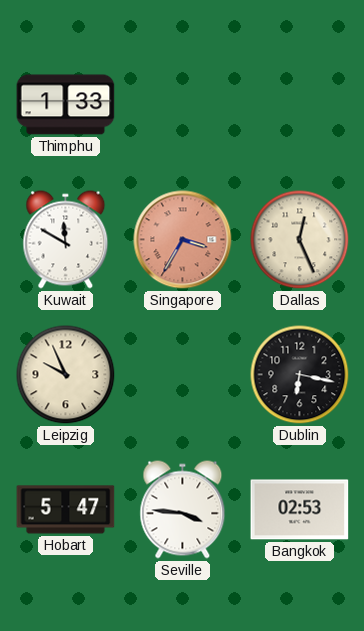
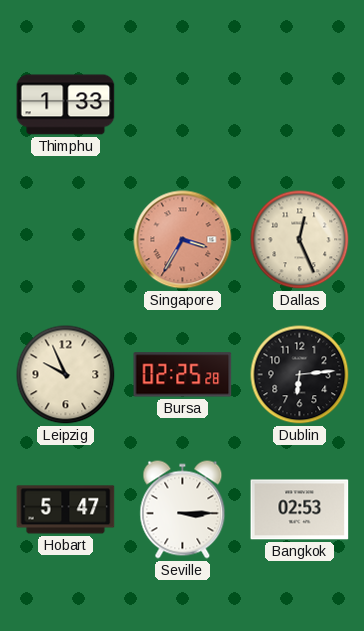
Kuwait: 11:50 -> none
Bursa: none -> 02:25
Dublin: 6:17 -> 6:14
Seville: 3:46 -> 3:15
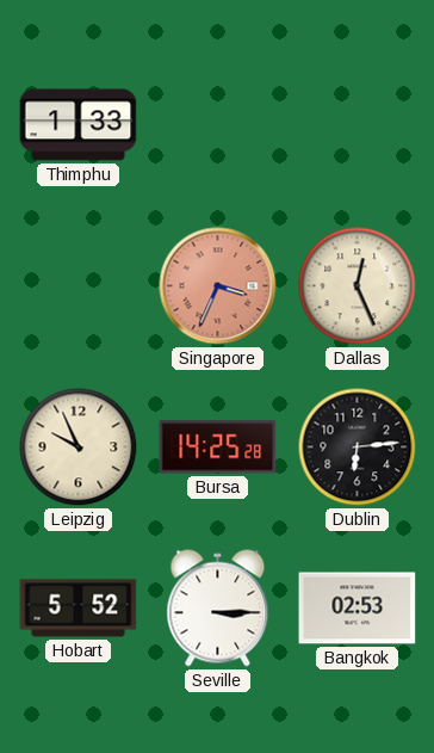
Singapore: 3:35 -> 3:34
Bursa: 02:25 -> 14:25
Hobart: 5:47 -> 5:52
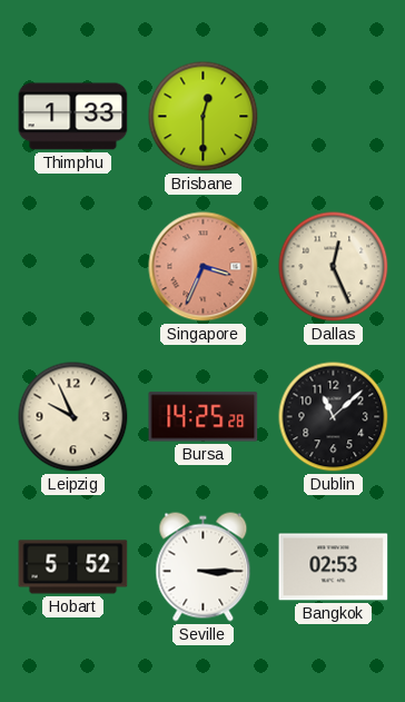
Brisbane: none -> 12:30
Dublin: 6:14 -> 11:08
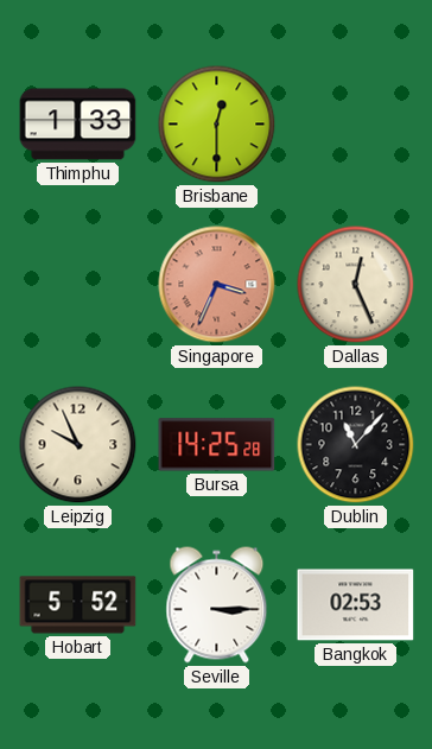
Dublin: 11:08 -> 11:07
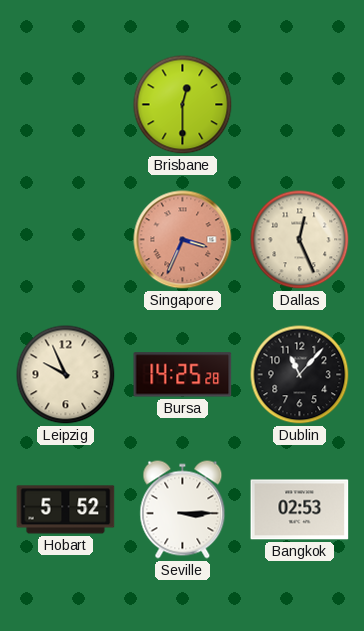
Thimphu: 1:33 -> none
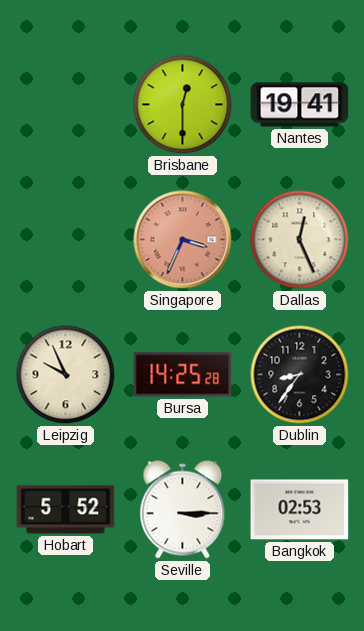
Nantes: none -> 19:41
Dublin: 11:07 -> 8:36
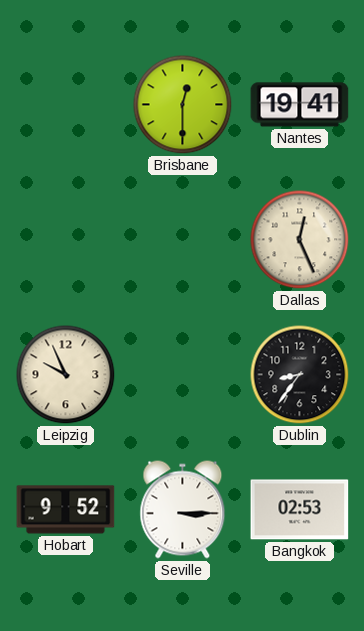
Singapore: 3:34 -> none
Bursa: 14:25 -> none
Hobart: 5:52 -> 9:52
